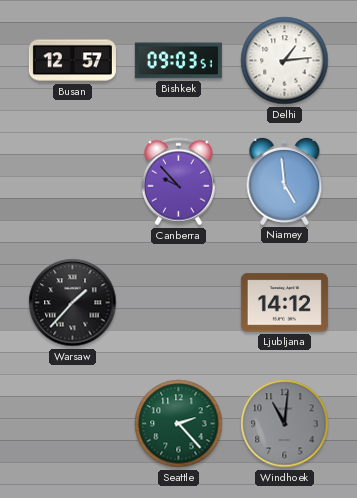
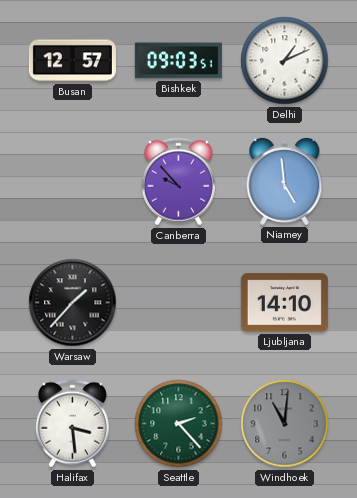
Delhi: 1:14 -> 1:11
Ljubljana: 14:12 -> 14:10
Halifax: none -> 3:29
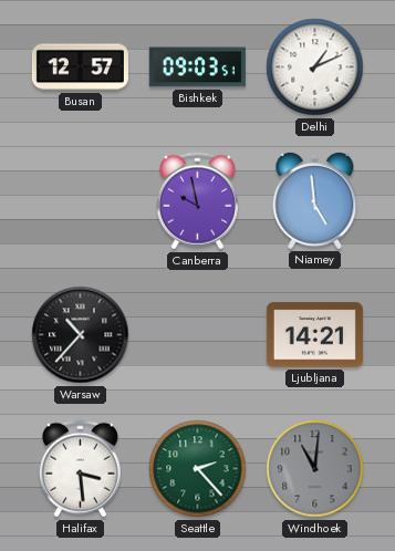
Canberra: 9:53 -> 9:58
Warsaw: 1:37 -> 10:37
Ljubljana: 14:10 -> 14:21
